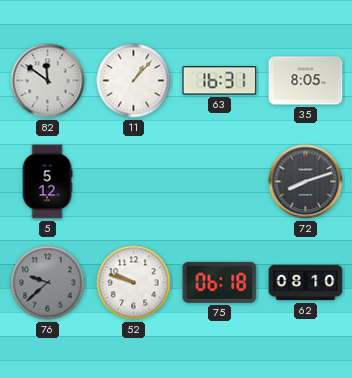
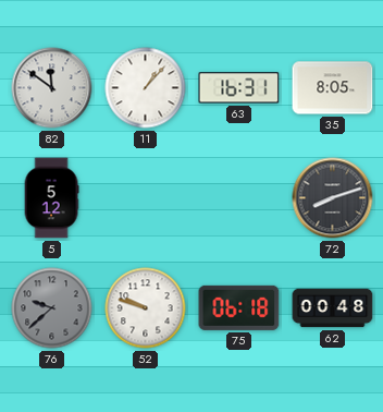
62: 08:10 -> 00:48
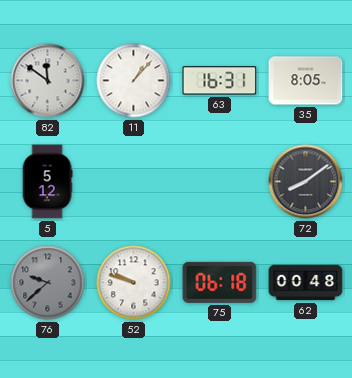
72: 8:12 -> 8:09
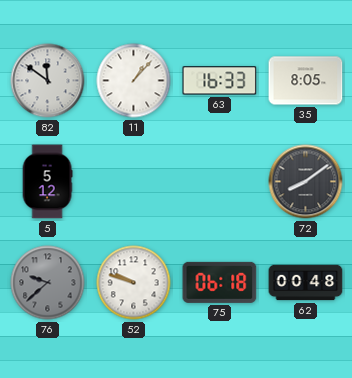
63: 16:31 -> 16:33
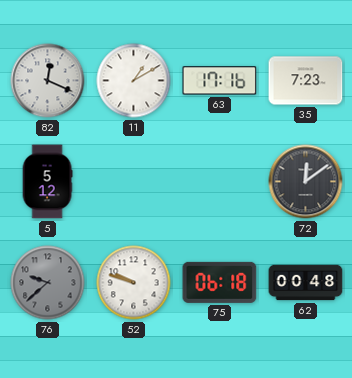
82: 11:51 -> 12:19
11: 1:07 -> 1:10
63: 16:33 -> 17:16
35: 8:05 -> 7:23
72: 8:09 -> 12:09
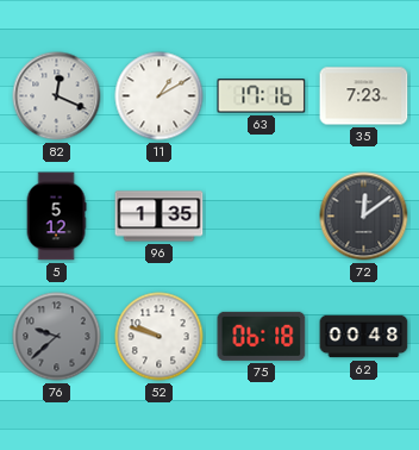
96: none -> 1:35
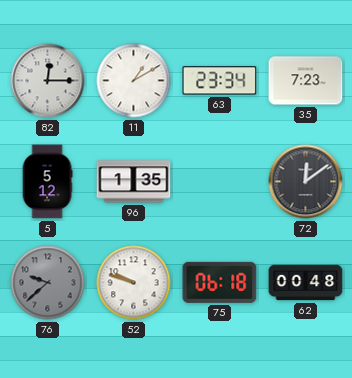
82: 12:19 -> 12:15
63: 17:16 -> 23:34
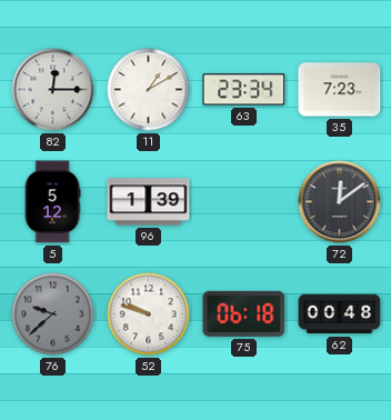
96: 1:35 -> 1:39
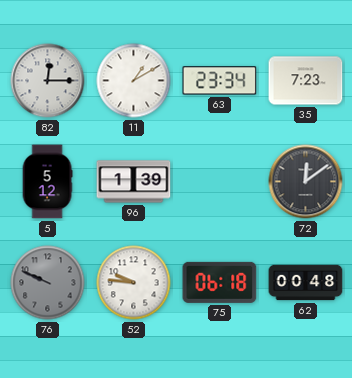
76: 9:38 -> 9:49
52: 9:48 -> 9:46
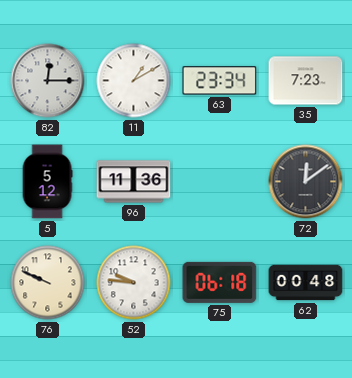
96: 1:39 -> 11:36
76 dial: grey -> cream
